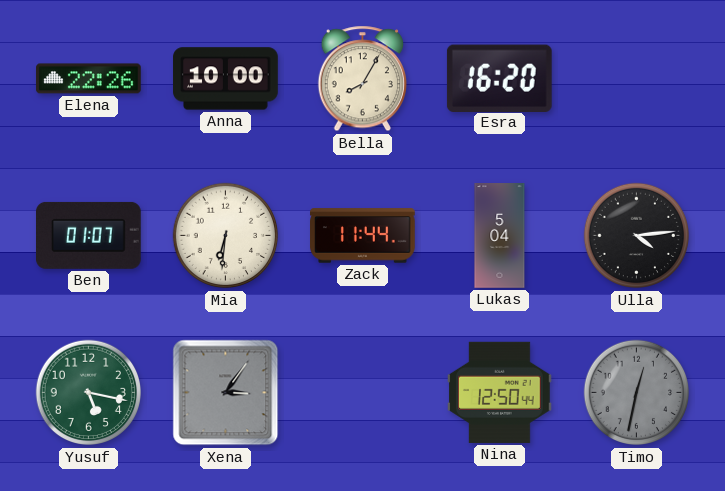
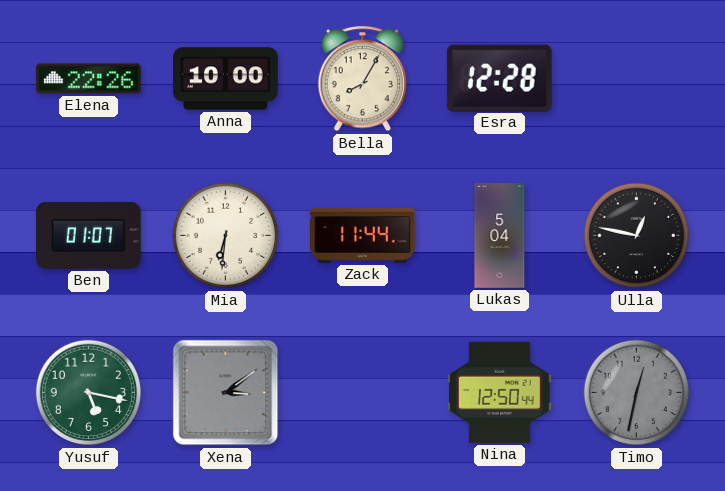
Esra: 16:20 -> 12:28
Ulla: 4:14 -> 12:47
Xena: 3:06 -> 3:09
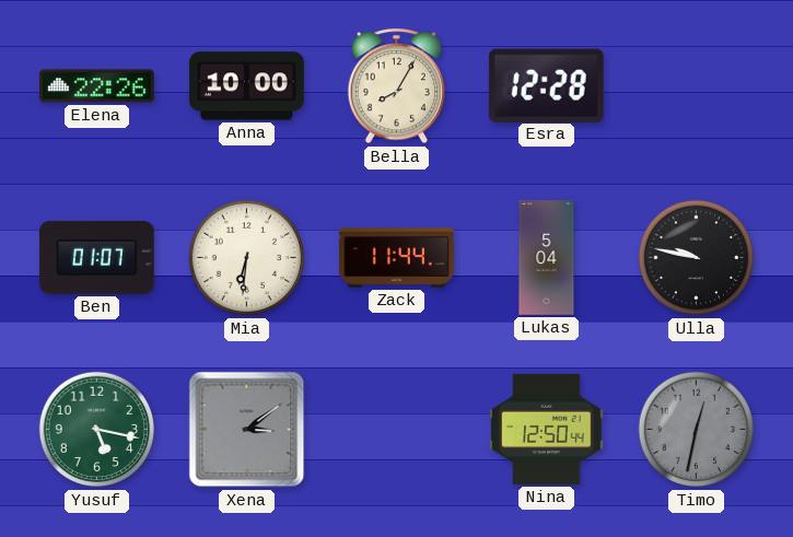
Ulla: 12:47 -> 9:47
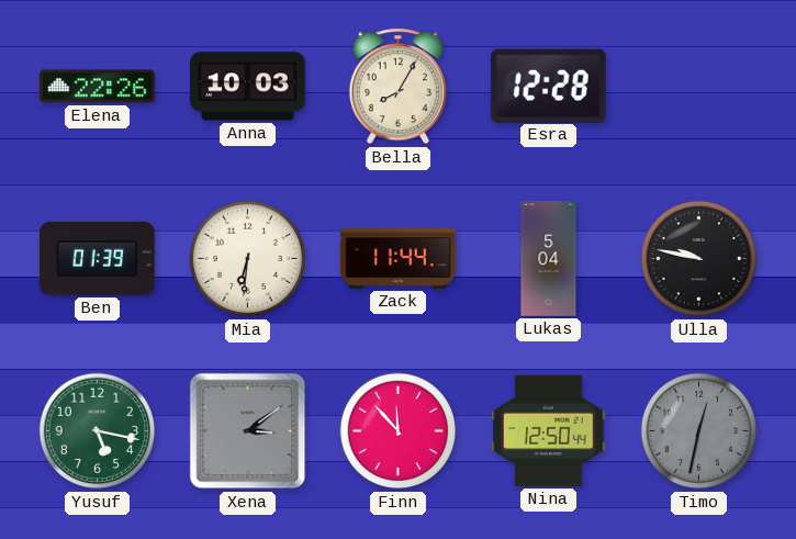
Anna: 10:00 -> 10:03
Ben: 01:07 -> 01:39
Finn: none -> 11:53
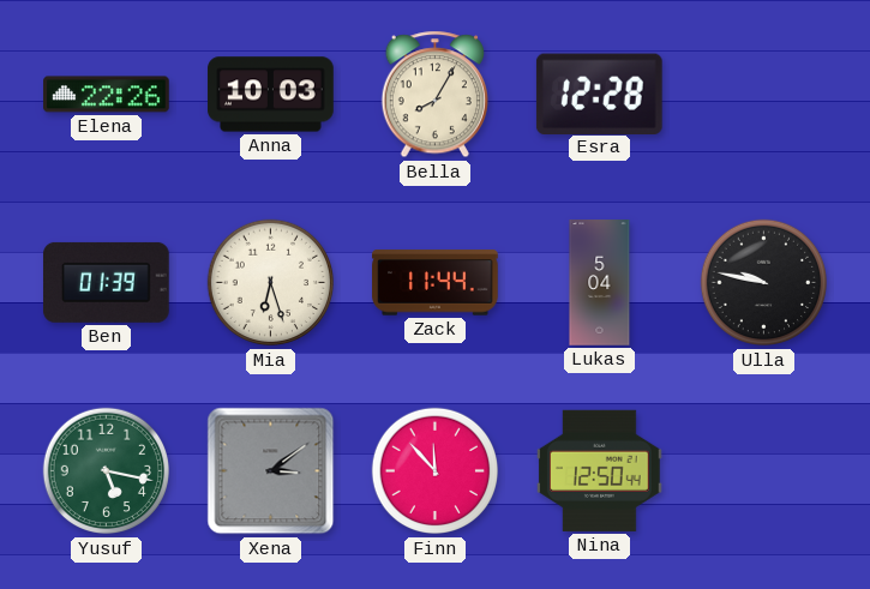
Mia: 6:31 -> 6:27
Timo: 12:32 -> none
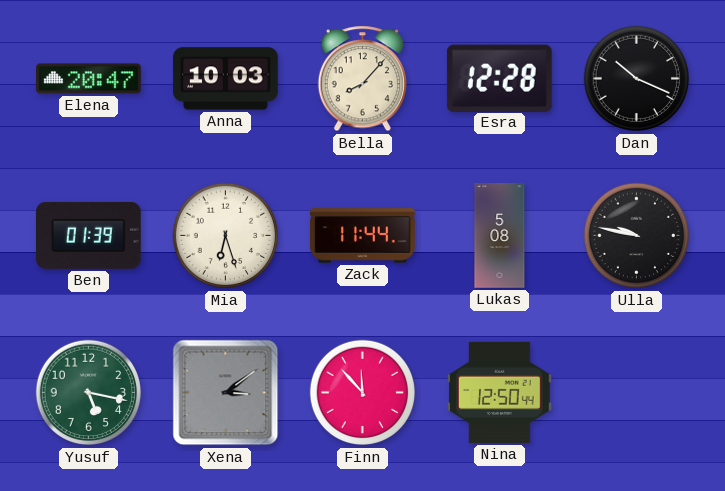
Elena: 22:26 -> 20:47
Bella: 8:05 -> 8:07
Dan: none -> 10:19
Lukas: 5:04 -> 5:08
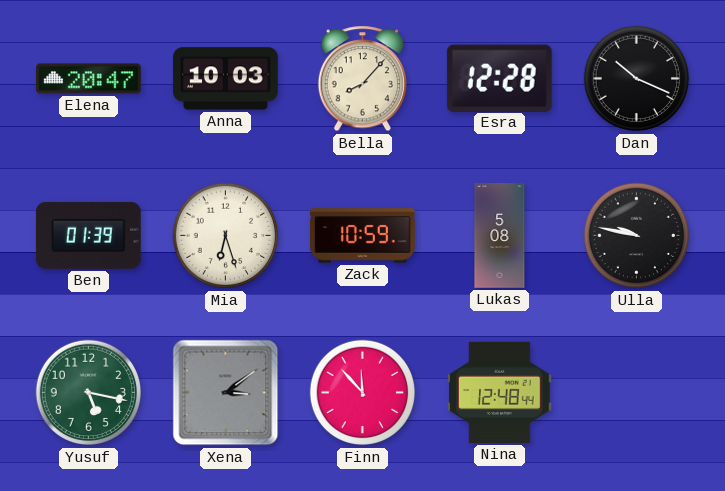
Zack: 11:44 -> 10:59
Nina: 12:50 -> 12:48
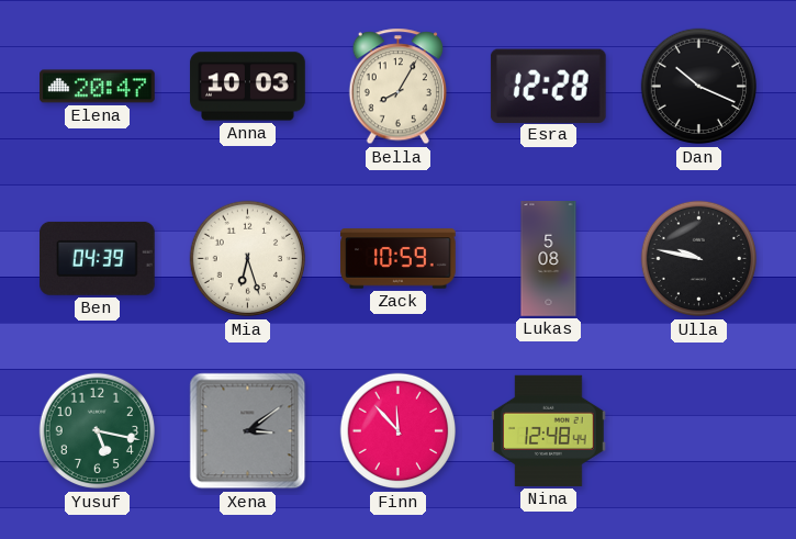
Bella: 8:07 -> 8:05
Ben: 01:39 -> 04:39
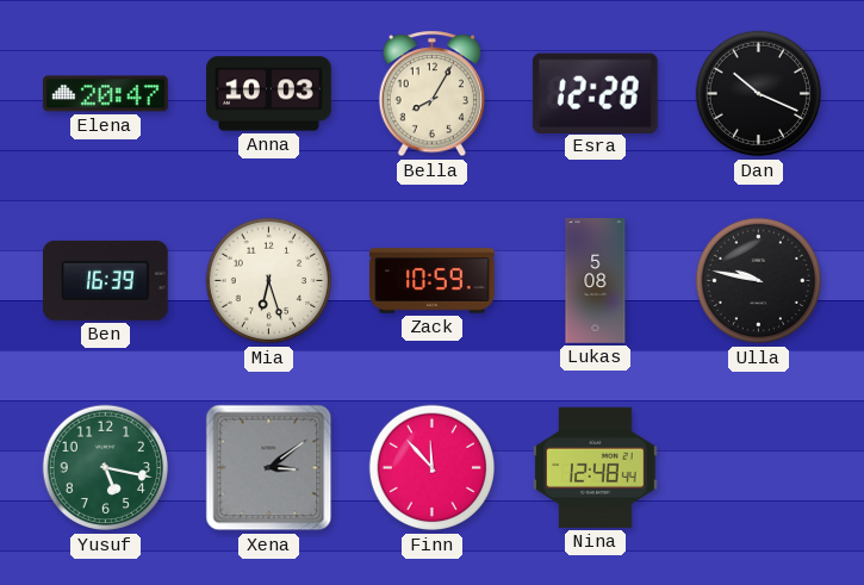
Ben: 04:39 -> 16:39
